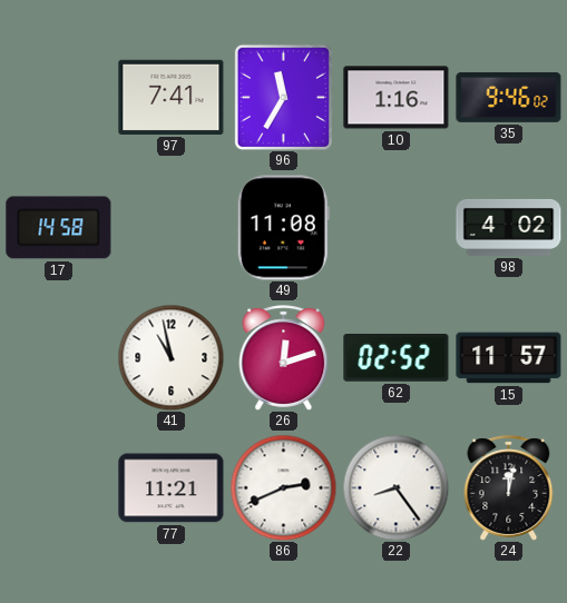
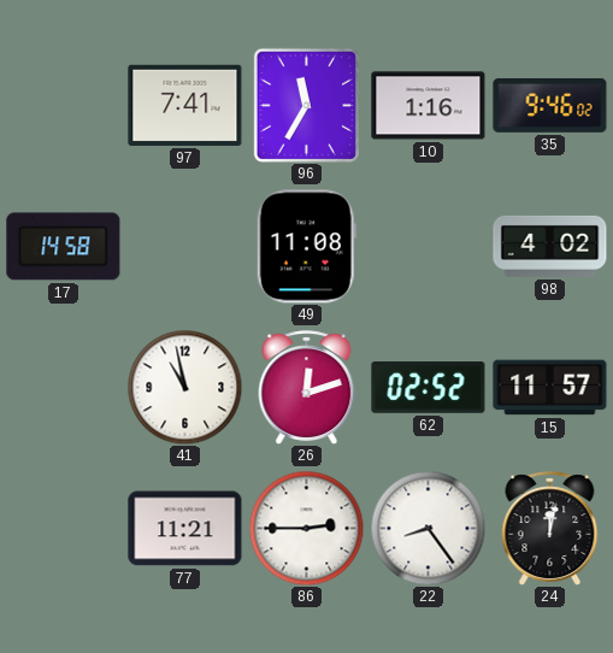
86: 2:41 -> 2:45
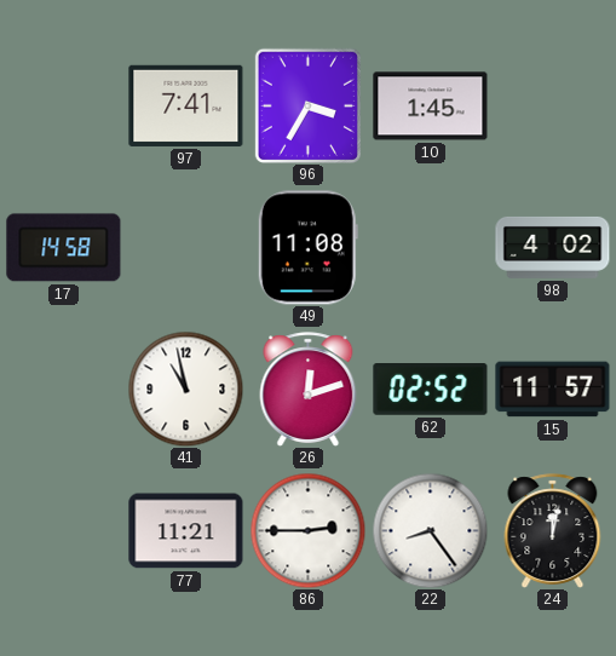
96: 11:35 -> 3:35
10: 1:16 -> 1:45
35: 9:46 -> none
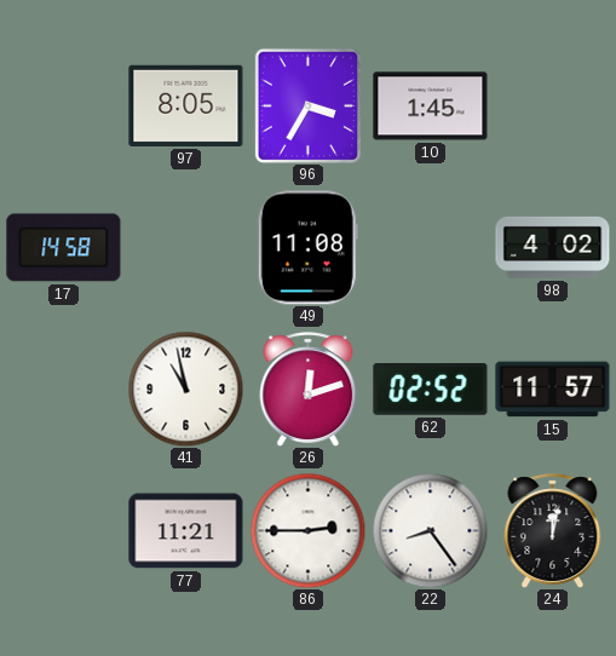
97: 7:41 -> 8:05
